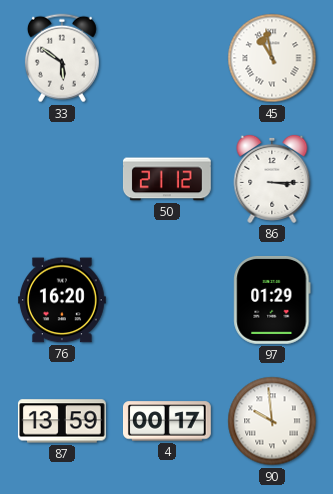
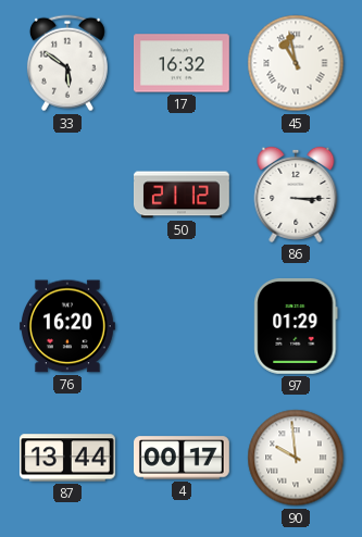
17: none -> 16:32
87: 13:59 -> 13:44
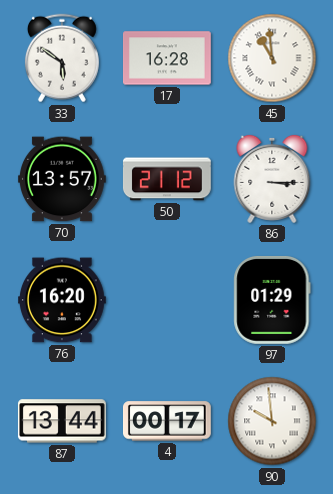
17: 16:32 -> 16:28
45: 10:58 -> 10:59
70: none -> 13:57
